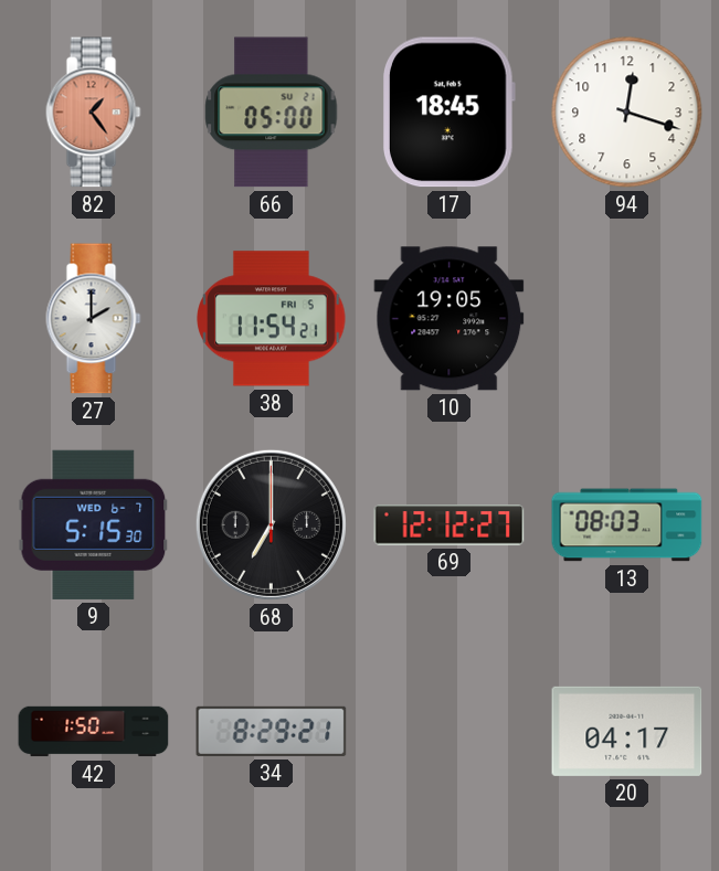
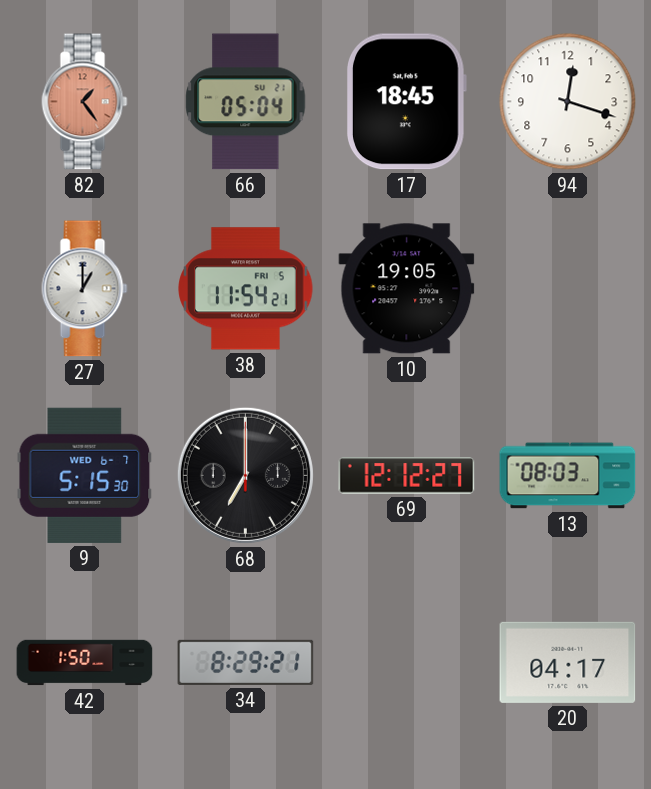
66: 05:00 -> 05:04
27: 2:00 -> 1:00
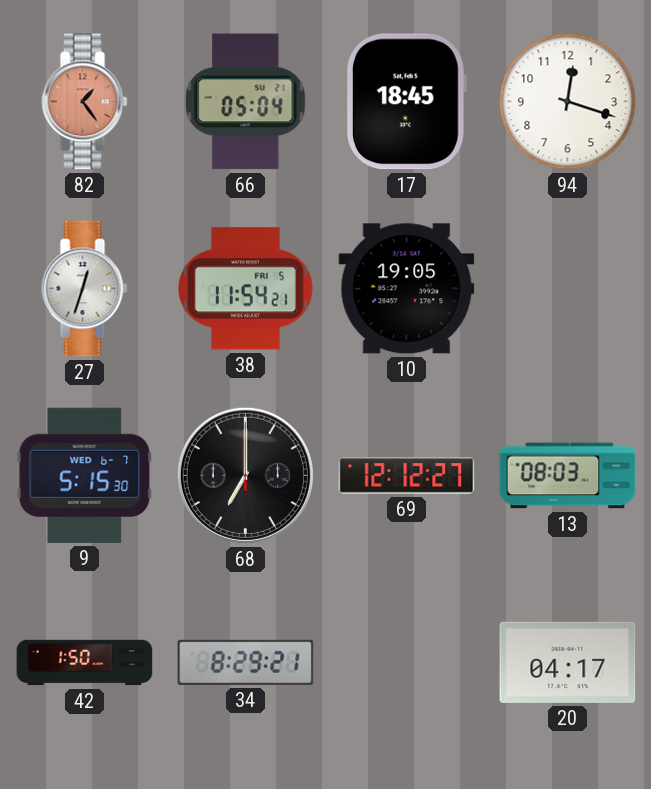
27: 1:00 -> 12:33
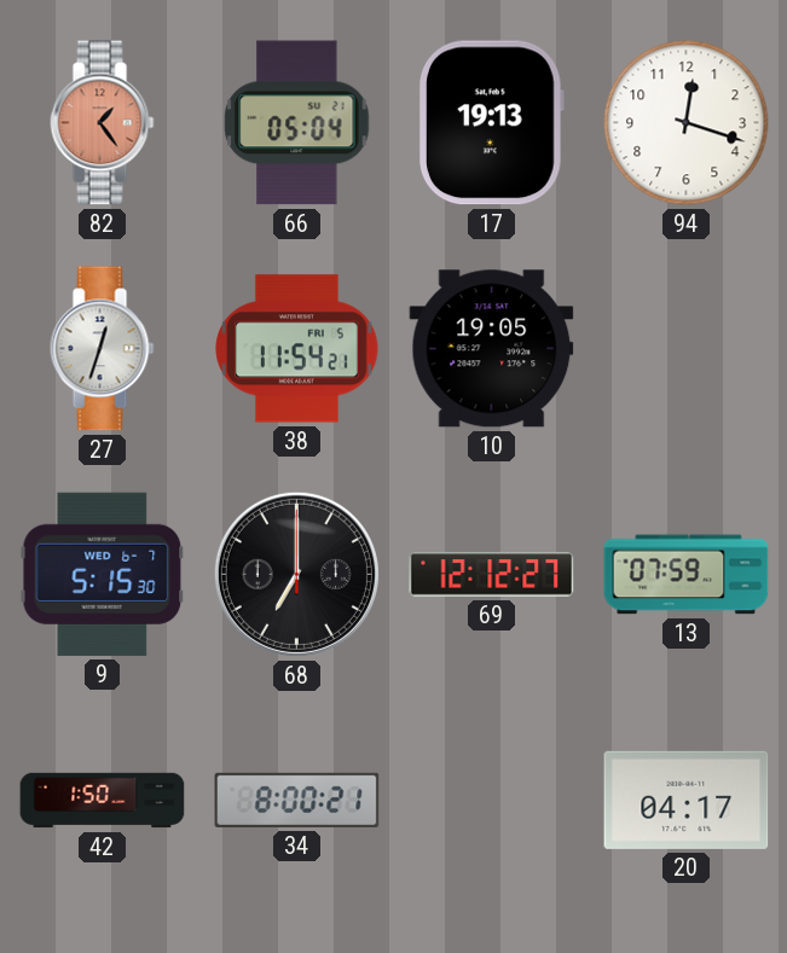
17: 18:45 -> 19:13
13: 08:03 -> 07:59
34: 8:29 -> 8:00
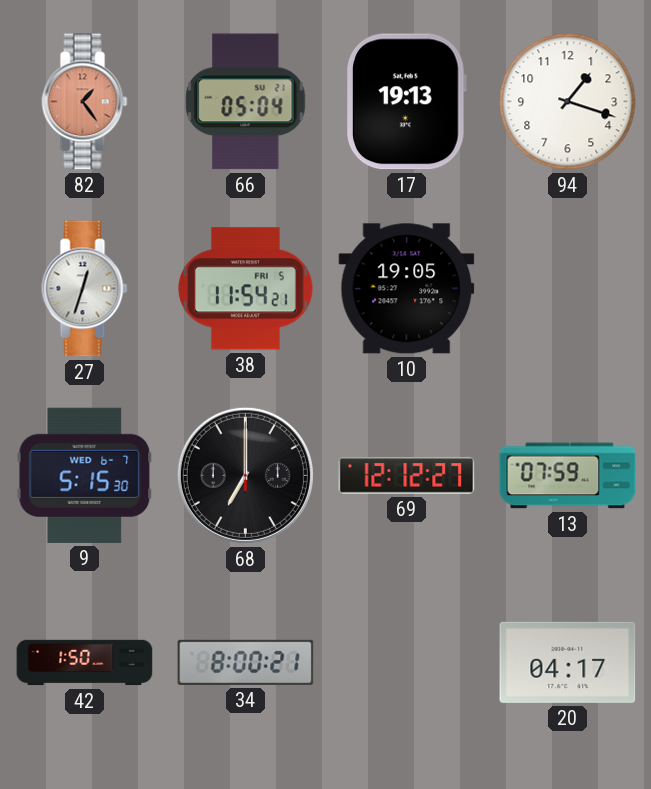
94: 12:18 -> 1:18
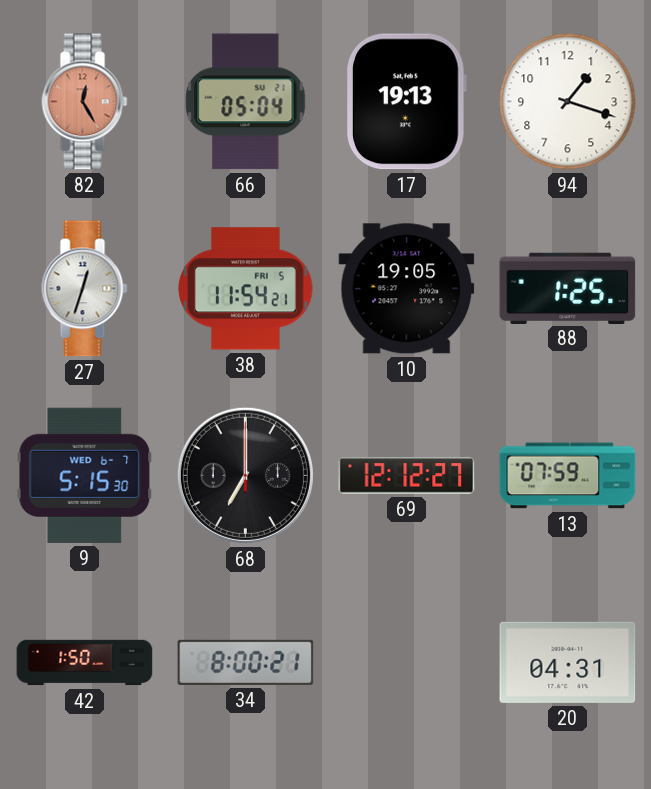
82: 1:24 -> 12:25
88: none -> 1:25
20: 04:17 -> 04:31
